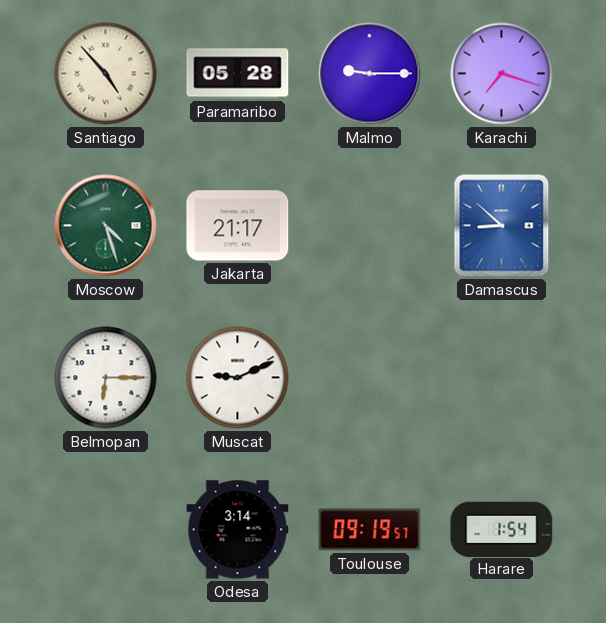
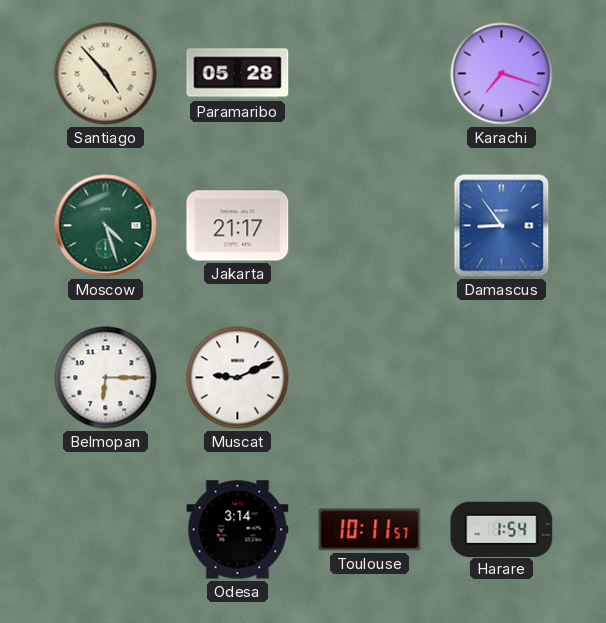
Malmo: 9:15 -> none
Damascus: 8:52 -> 8:54
Toulouse: 09:19 -> 10:11
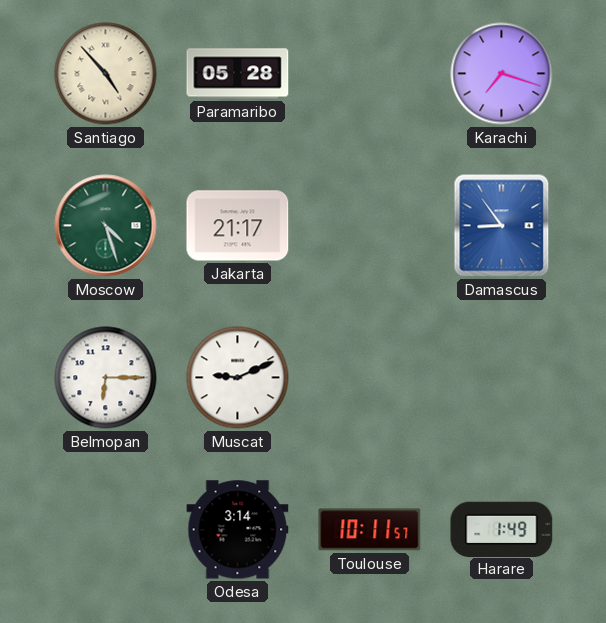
Harare: 1:54 -> 1:49
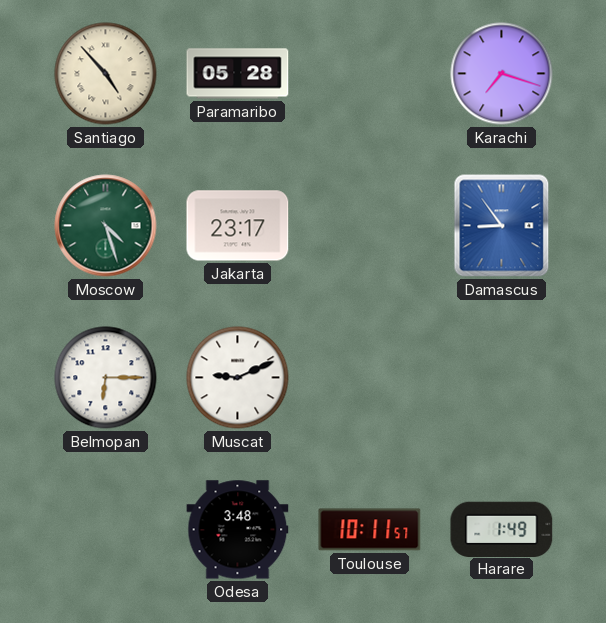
Jakarta: 21:17 -> 23:17
Odesa: 3:14 -> 3:48
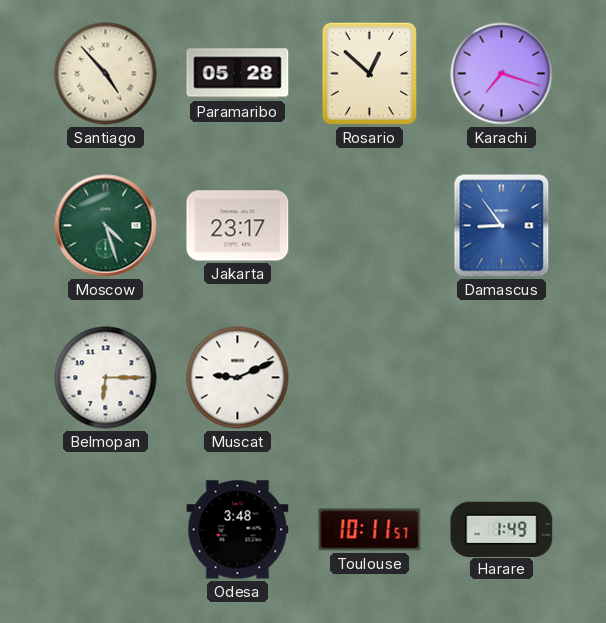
Rosario: none -> 12:52
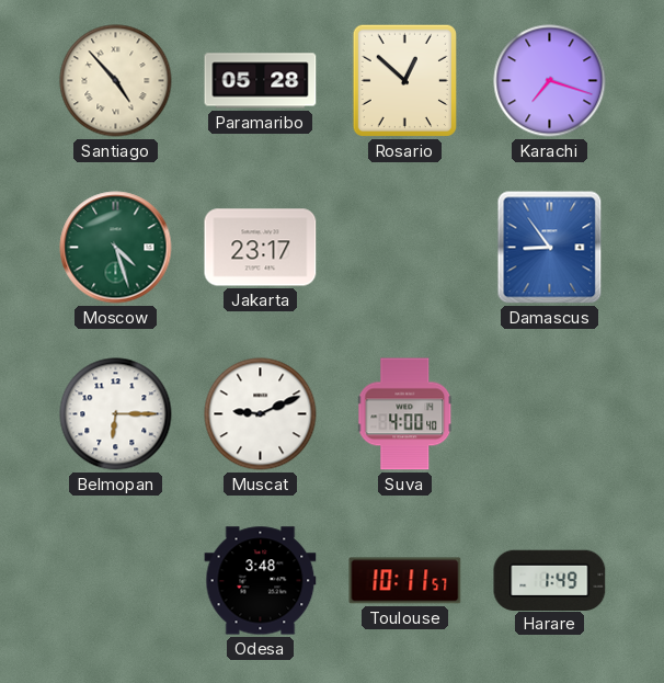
Suva: none -> 4:00
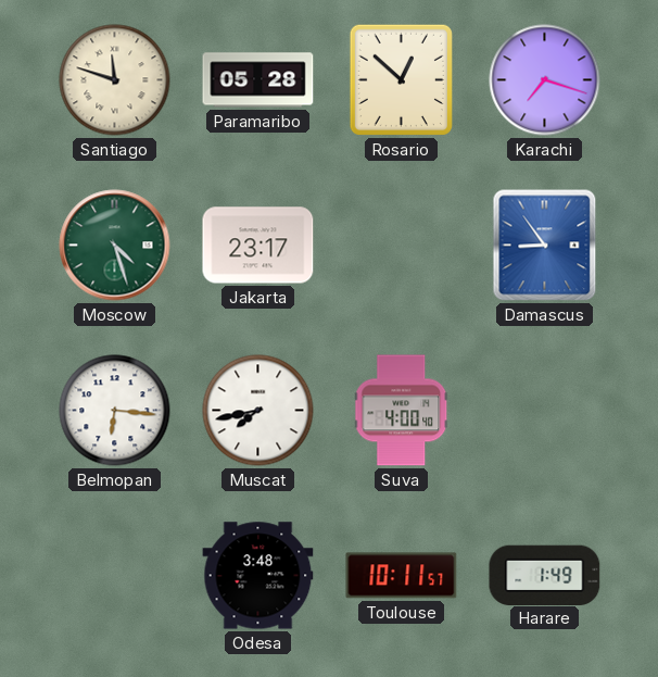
Santiago: 4:53 -> 11:48
Belmopan: 6:15 -> 6:16
Muscat: 9:11 -> 7:43
